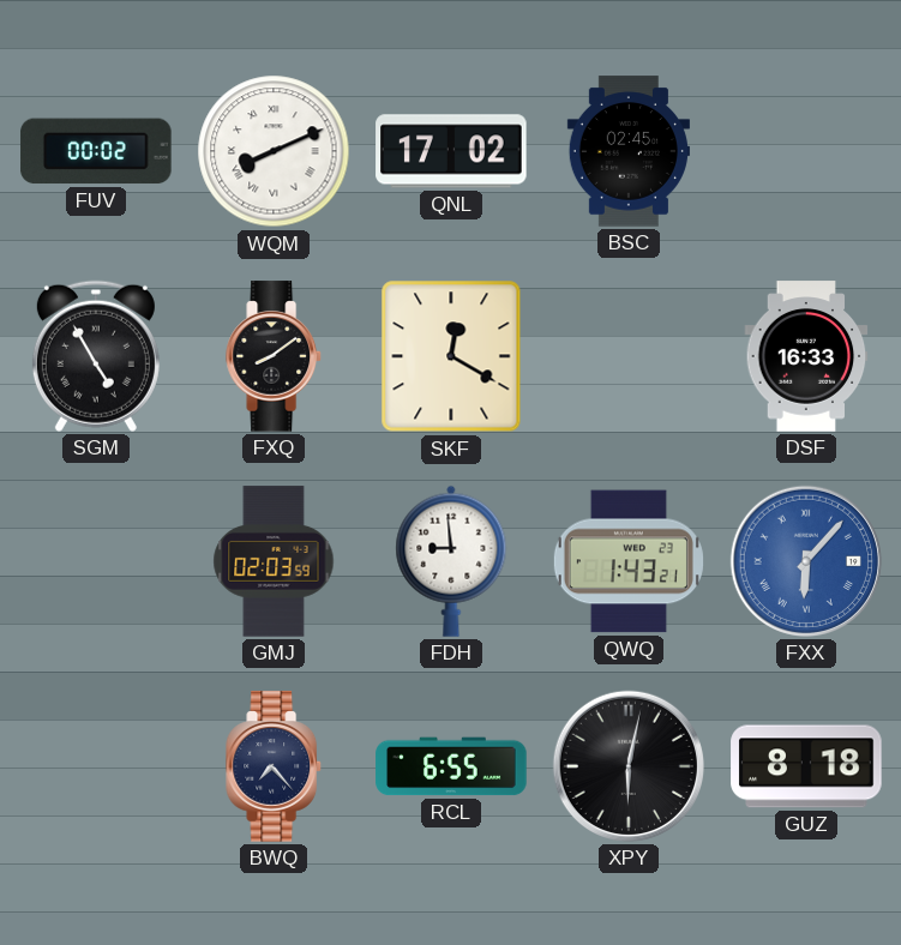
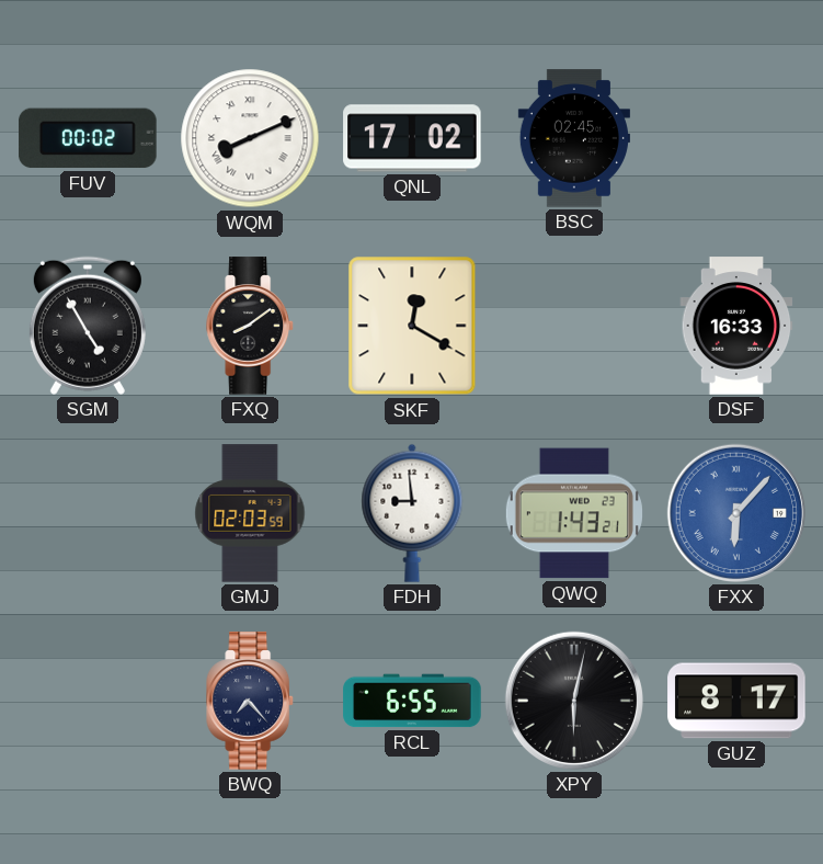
GUZ: 8:18 -> 8:17
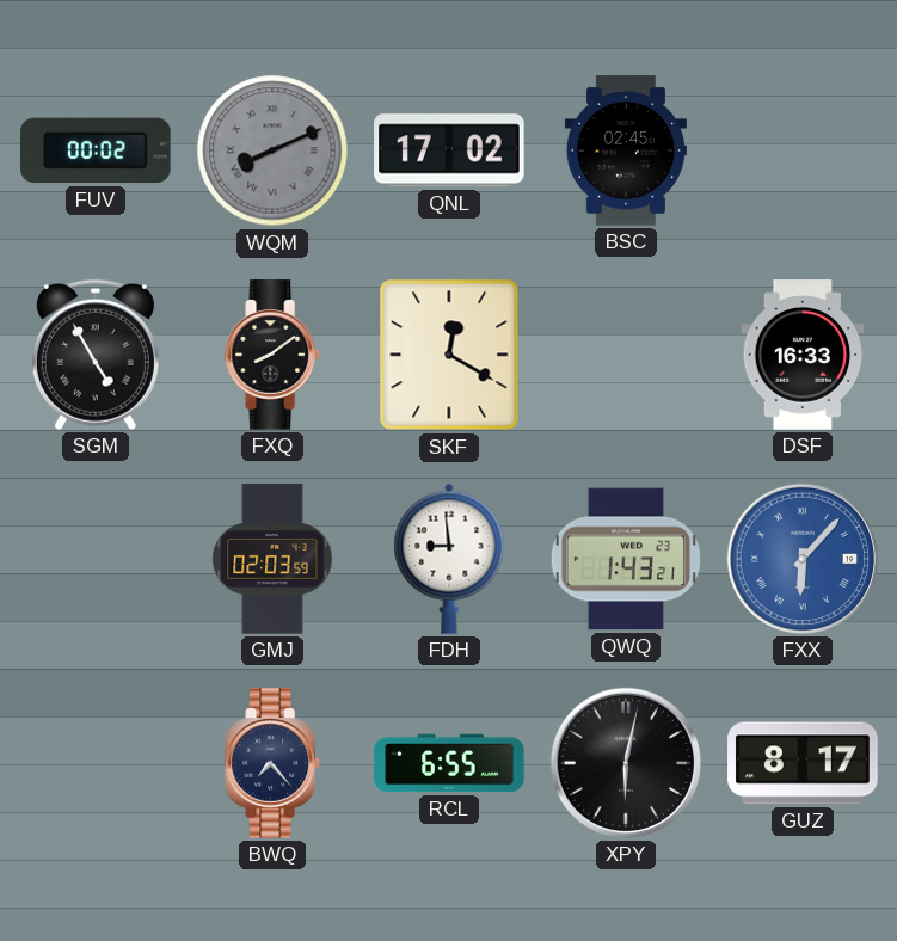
WQM dial: white -> grey
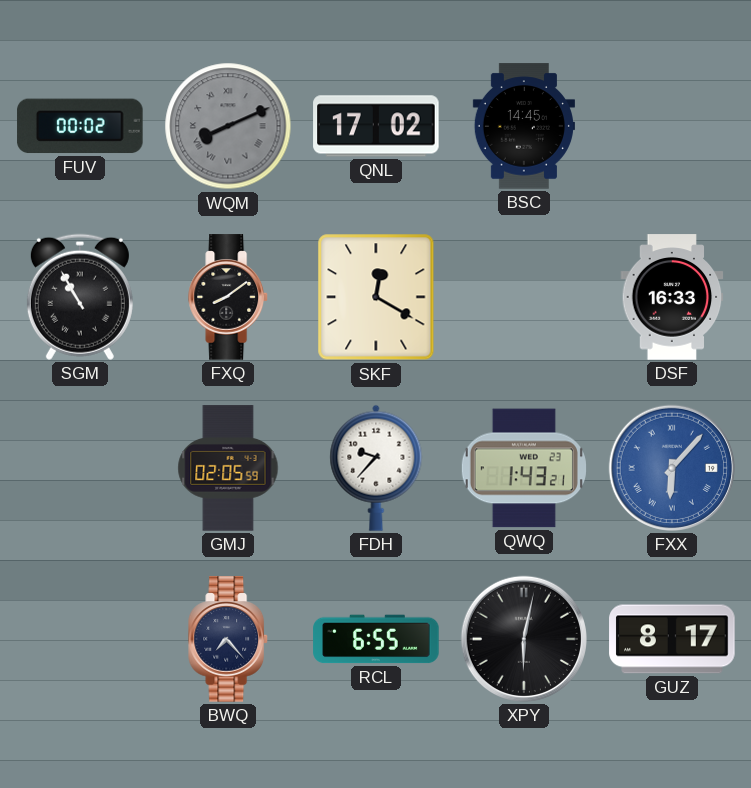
BSC: 02:45 -> 14:45
SGM: 4:55 -> 10:55
GMJ: 02:03 -> 02:05
FDH: 8:59 -> 9:37
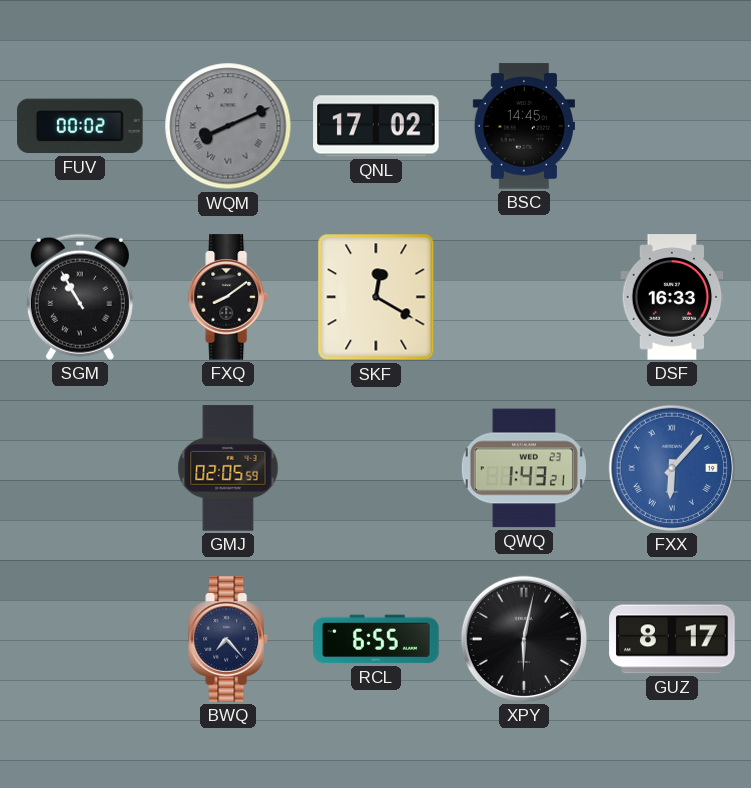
FDH: 9:37 -> none
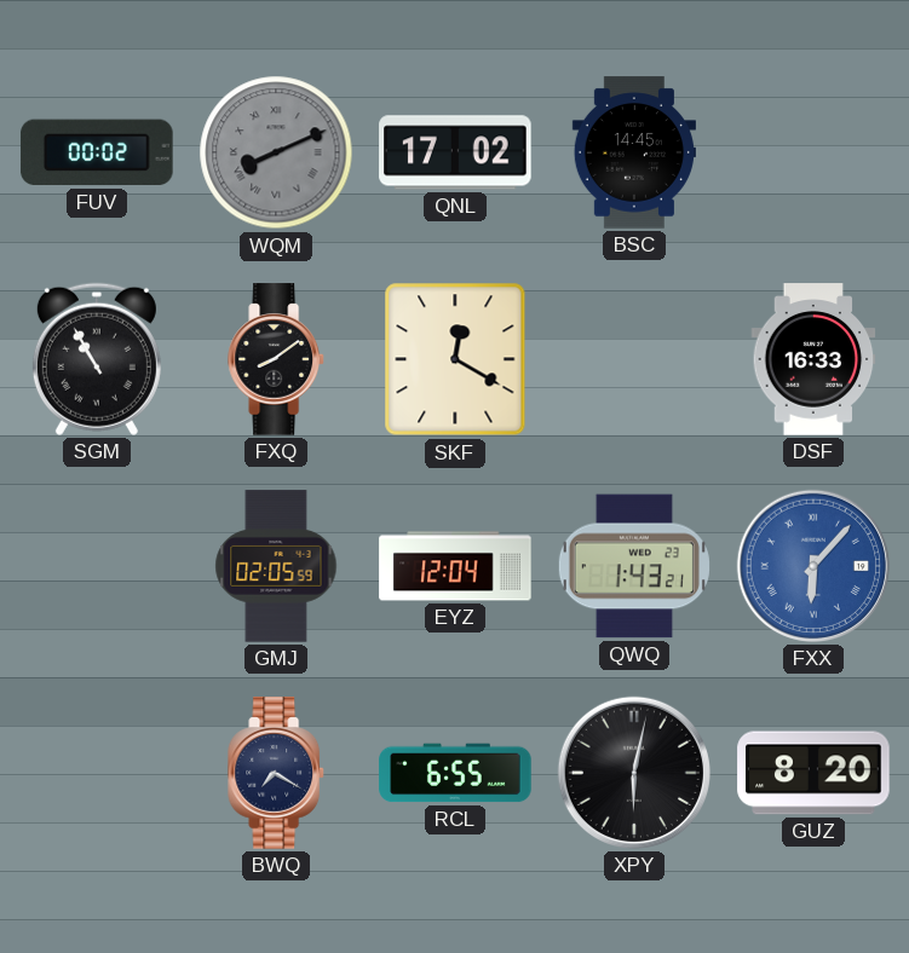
EYZ: none -> 12:04
BWQ: 7:23 -> 7:20
GUZ: 8:17 -> 8:20
